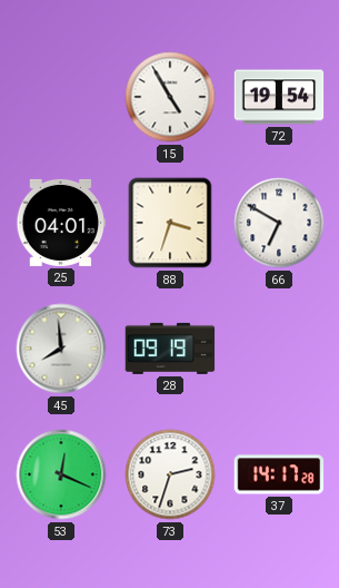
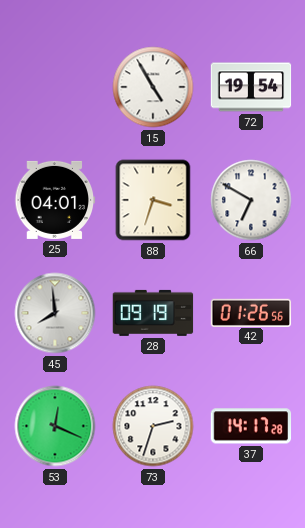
42: none -> 01:26
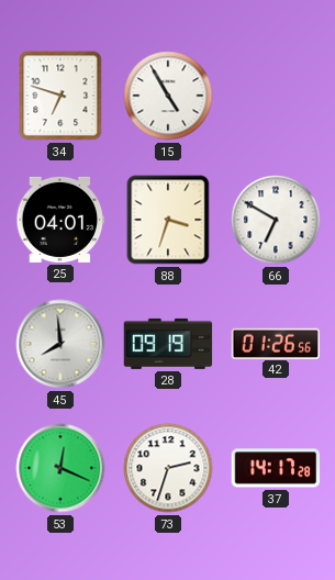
34: none -> 6:48
72: 19:54 -> none
